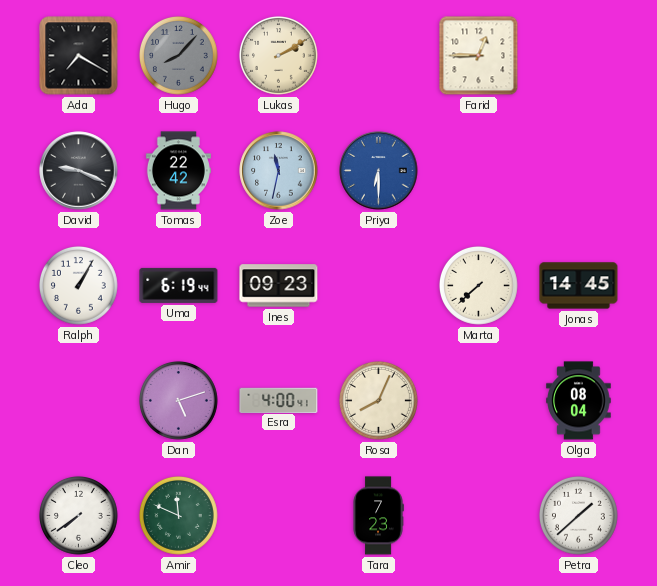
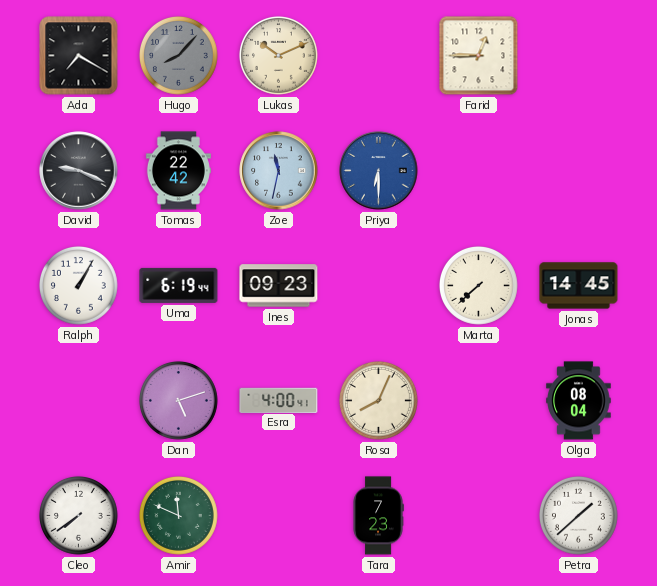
Lukas: 2:10 -> 10:11
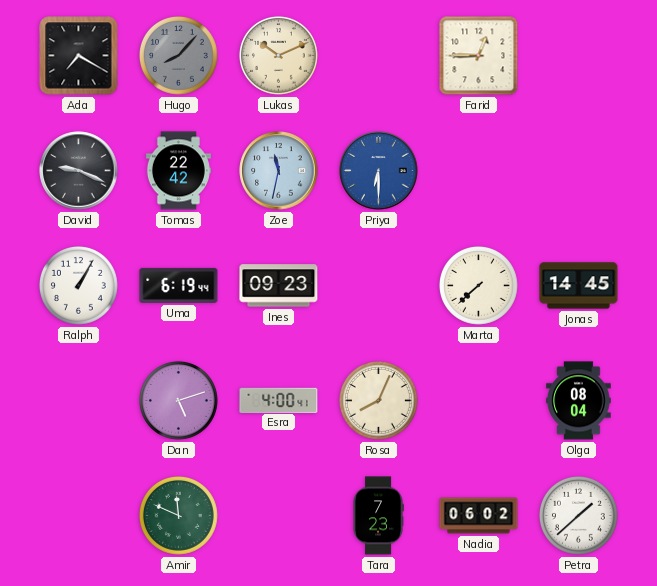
Cleo: 7:39 -> none
Nadia: none -> 06:02
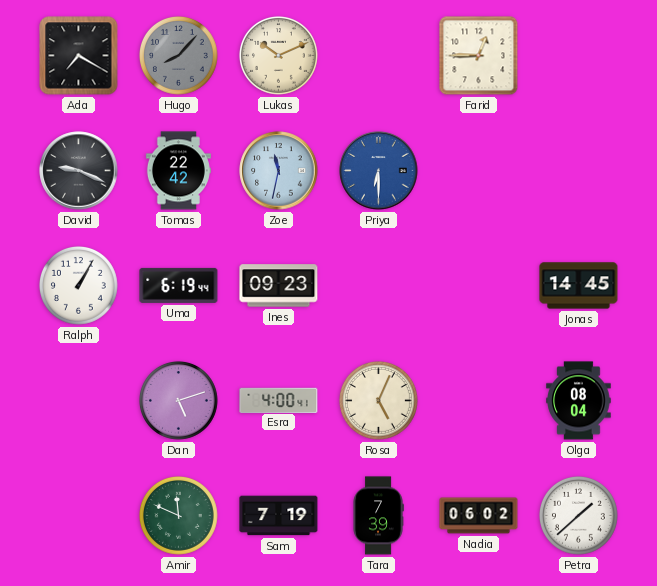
Marta: 7:38 -> none
Rosa: 8:04 -> 5:04
Sam: none -> 7:19
Tara: 7:23 -> 7:39
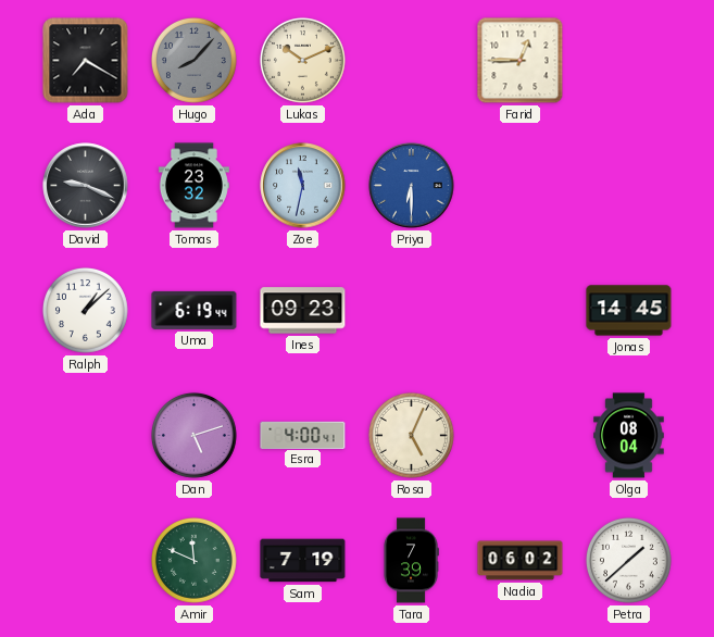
Tomas: 22:42 -> 23:32
Ralph: 1:05 -> 1:08
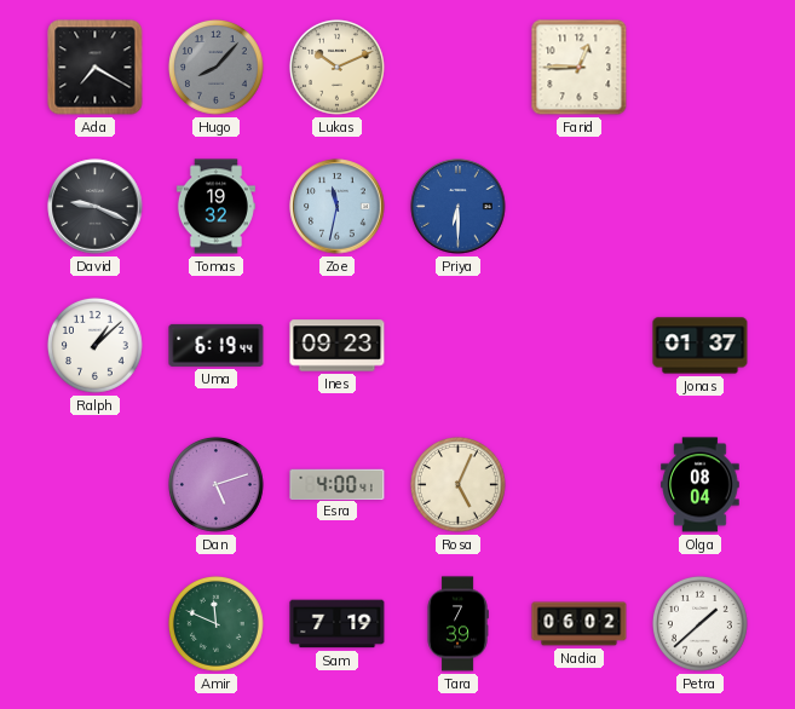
Tomas: 23:32 -> 19:32
Jonas: 14:45 -> 01:37
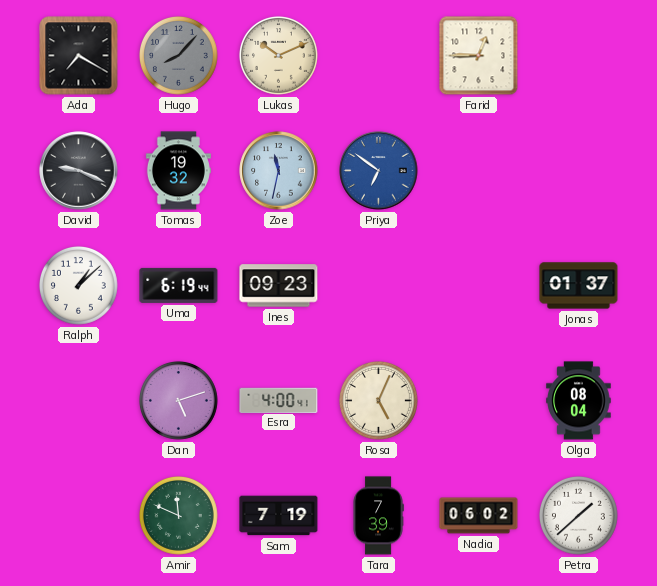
Priya: 6:30 -> 6:51
